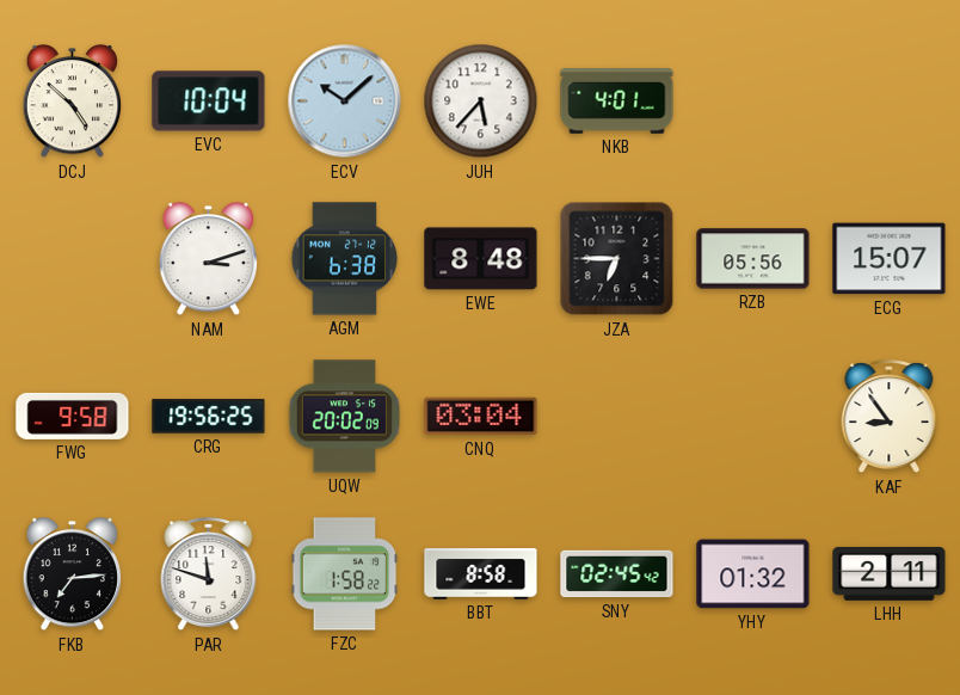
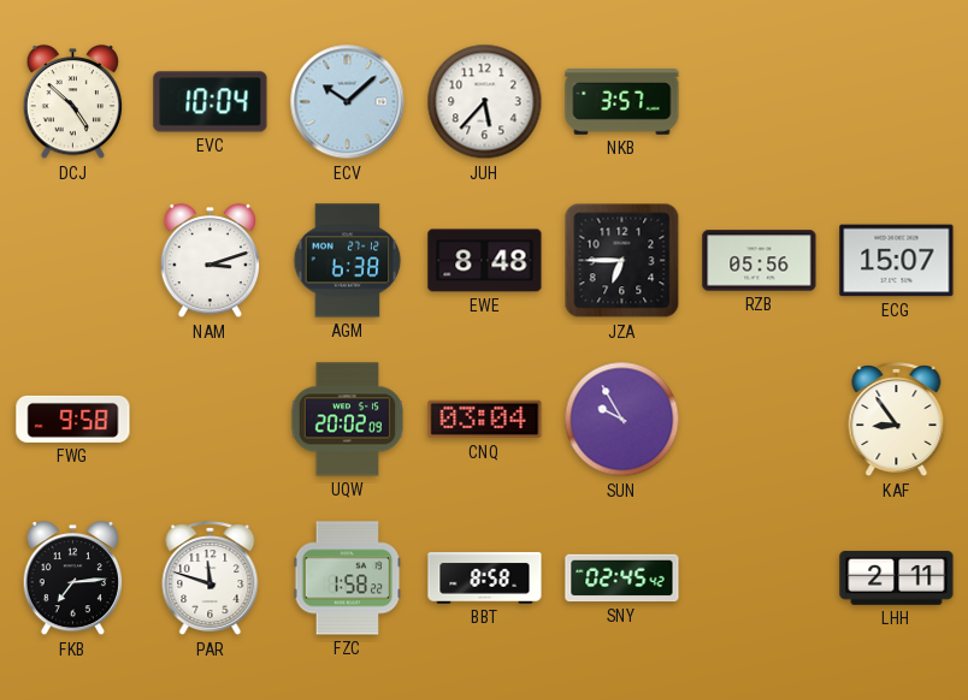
NKB: 4:01 -> 3:57
CRG: 19:56 -> none
SUN: none -> 9:55
YHY: 01:32 -> none
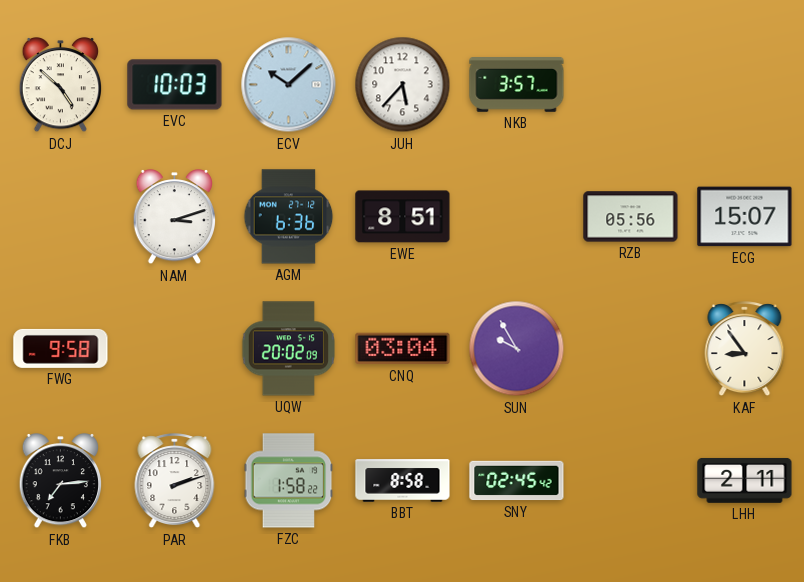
EVC: 10:04 -> 10:03
AGM: 6:38 -> 6:36
EWE: 8:48 -> 8:51
JZA: 6:45 -> none
PAR: 11:48 -> 2:12
